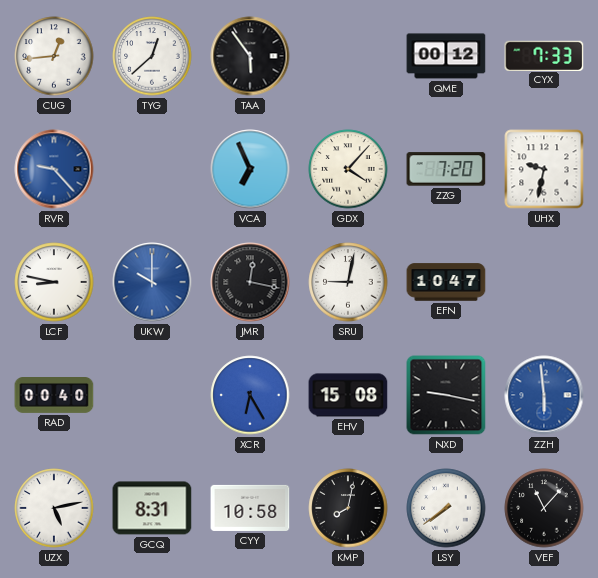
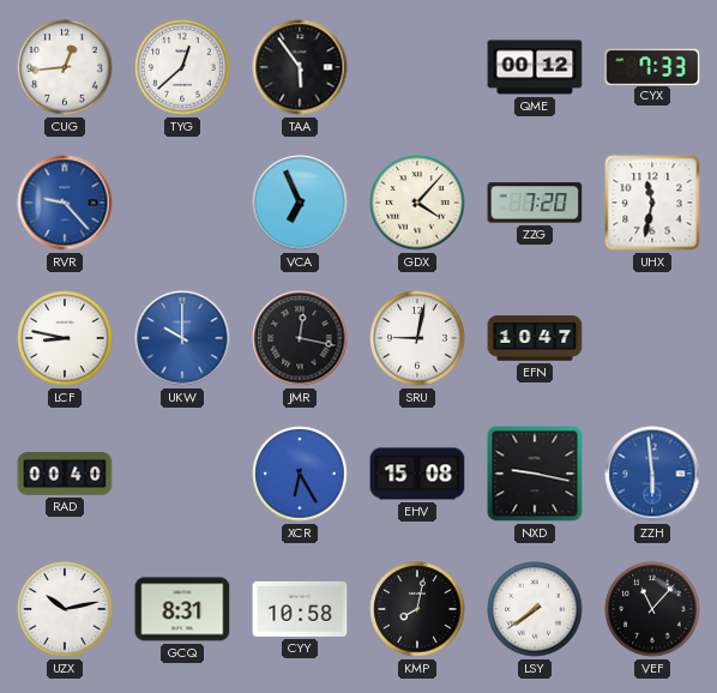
UHX: 9:32 -> 11:32
UZX: 5:13 -> 10:13
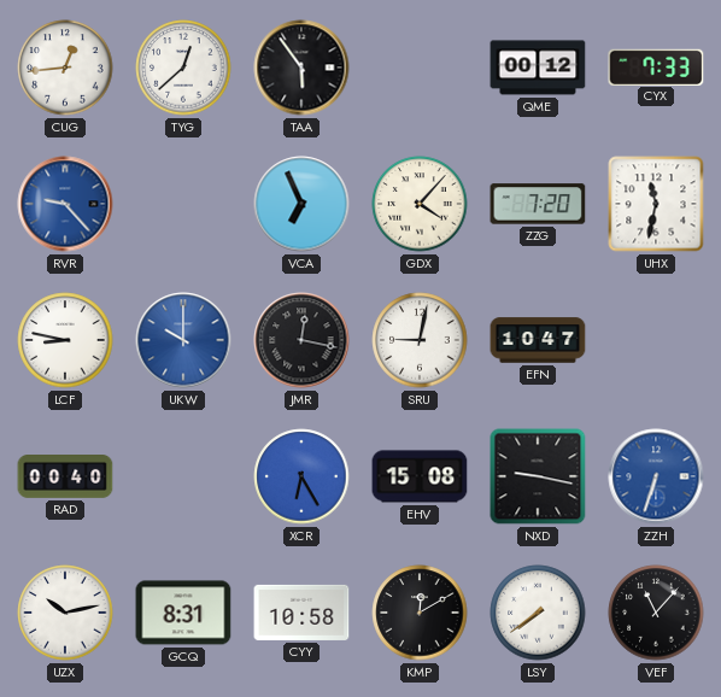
ZZH: 5:59 -> 6:33
KMP: 8:02 -> 12:10
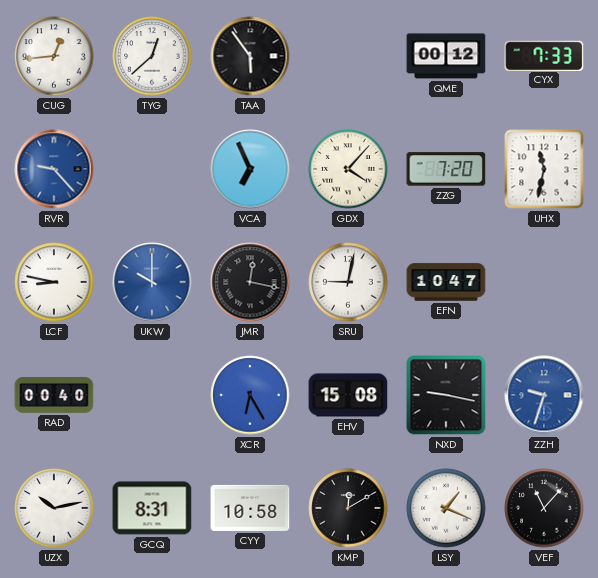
ZZH: 6:33 -> 9:33
LSY: 7:39 -> 1:19
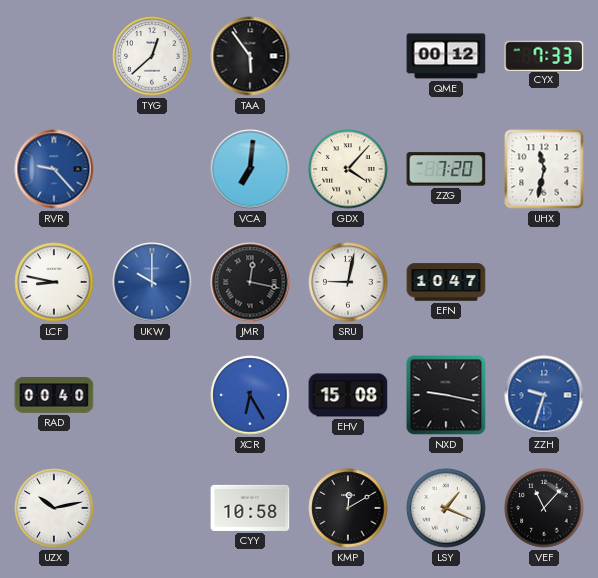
CUG: 12:44 -> none
VCA: 6:56 -> 7:01
GCQ: 8:31 -> none
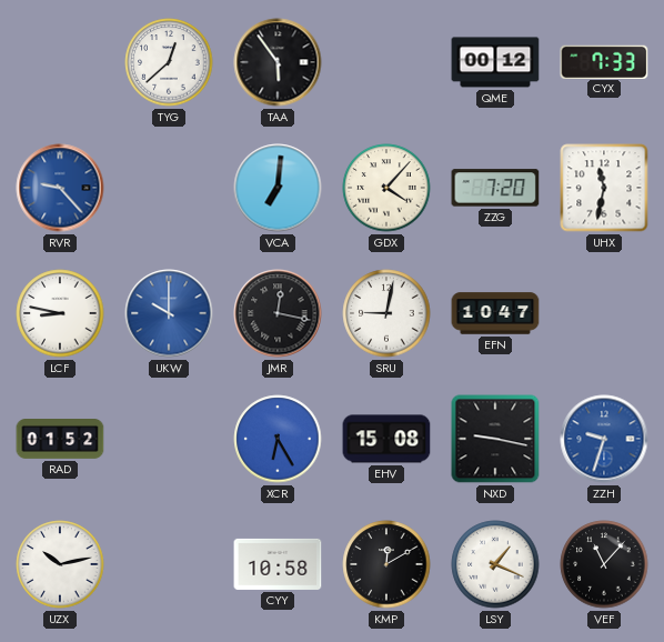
RAD: 00:40 -> 01:52
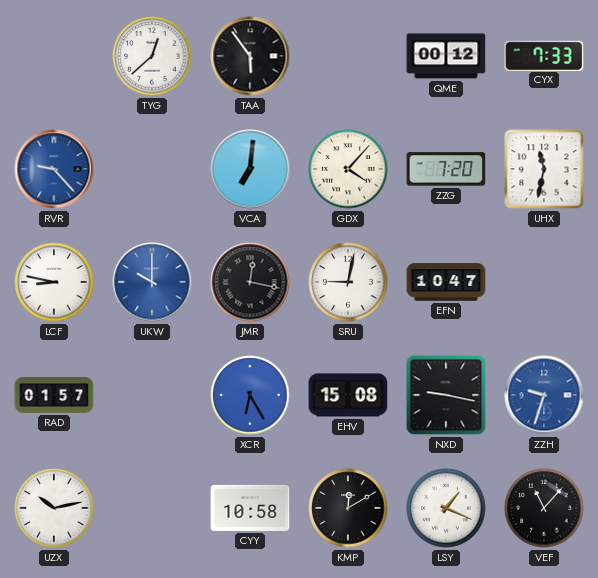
RAD: 01:52 -> 01:57
